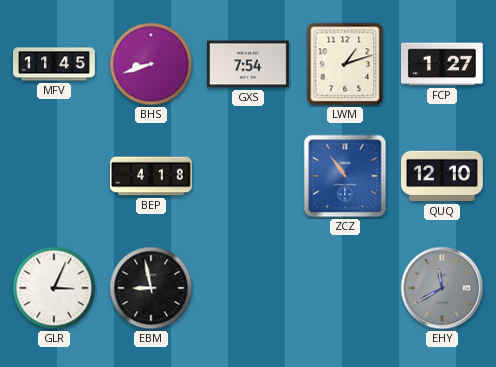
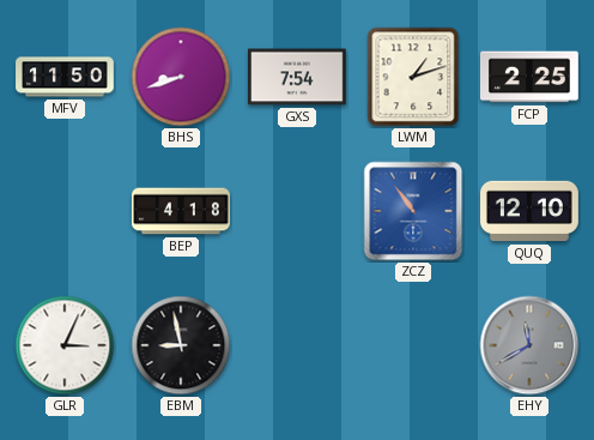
MFV: 11:45 -> 11:50
FCP: 1:27 -> 2:25
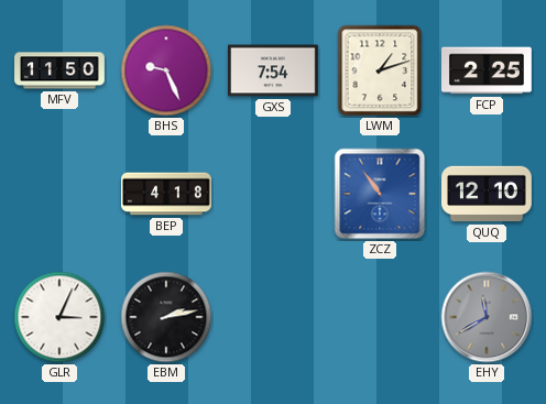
BHS: 8:42 -> 9:26
EBM: 8:58 -> 2:13
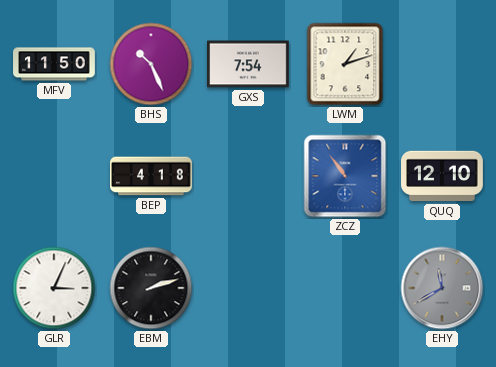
BHS: 9:26 -> 10:26
FCP: 2:25 -> none
EBM: 2:13 -> 2:12
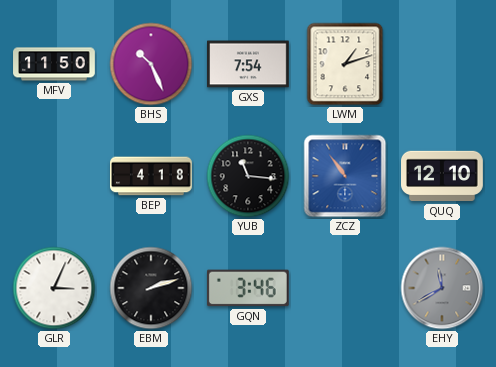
YUB: none -> 11:16
GQN: none -> 3:46
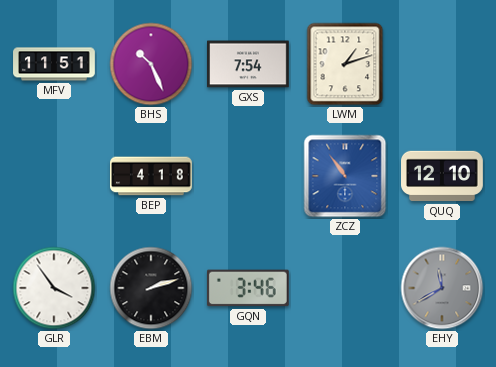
MFV: 11:50 -> 11:51
YUB: 11:16 -> none
GLR: 3:04 -> 3:54
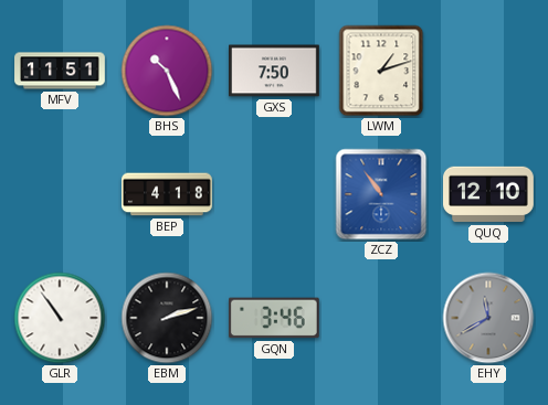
GXS: 7:54 -> 7:50
GLR: 3:54 -> 10:54
